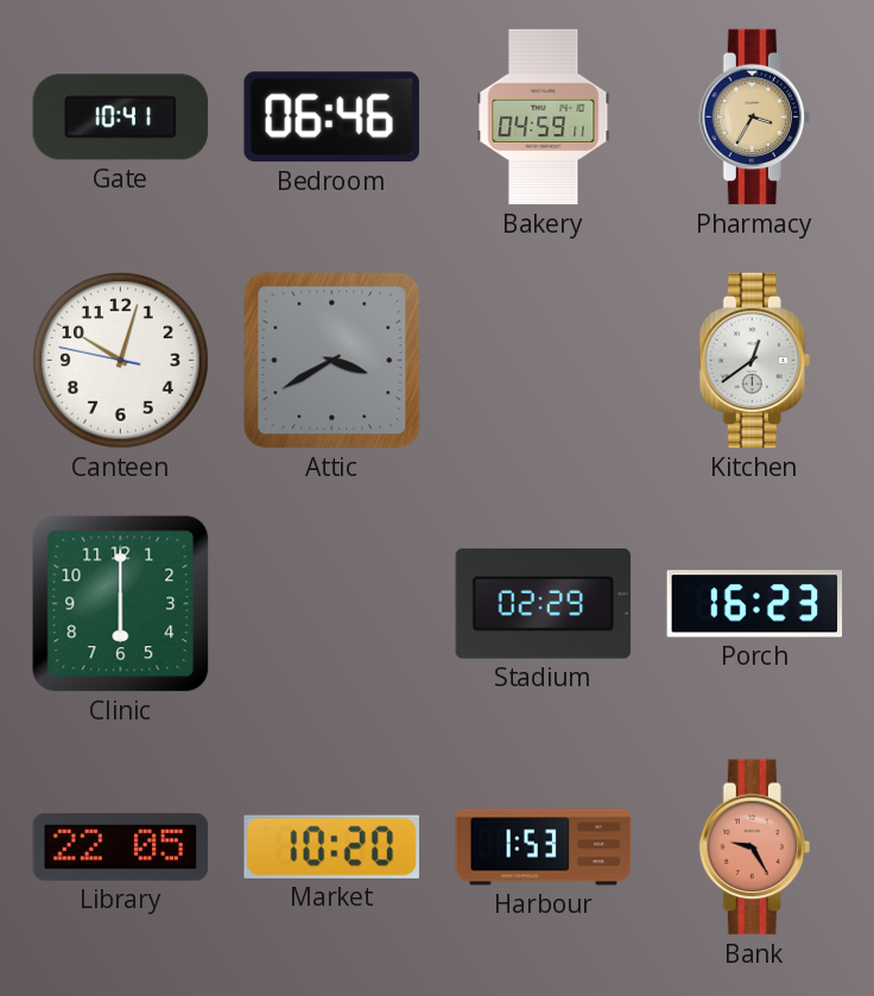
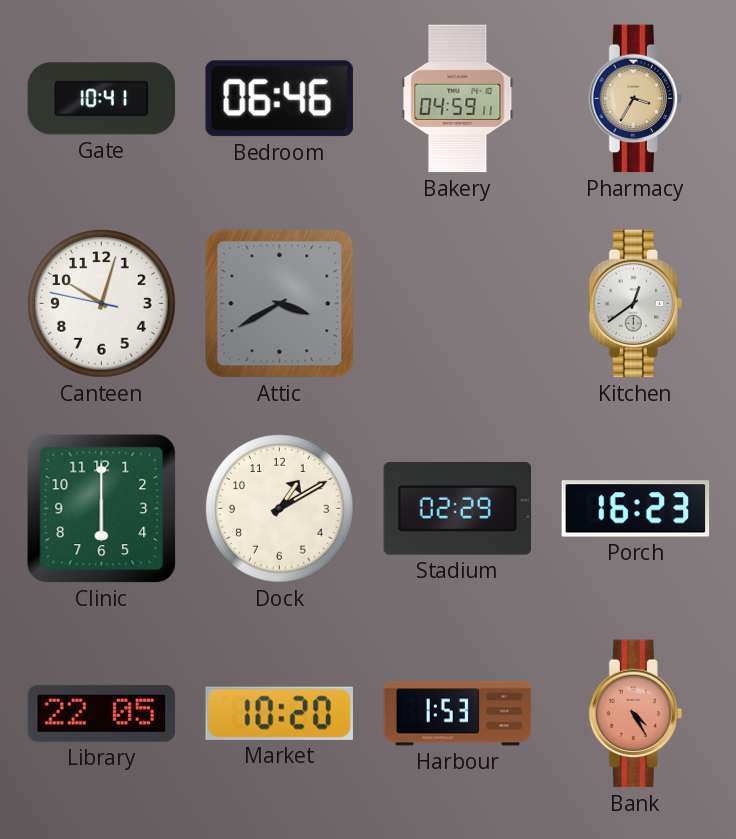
Dock: none -> 1:10
Bank: 9:25 -> 4:25
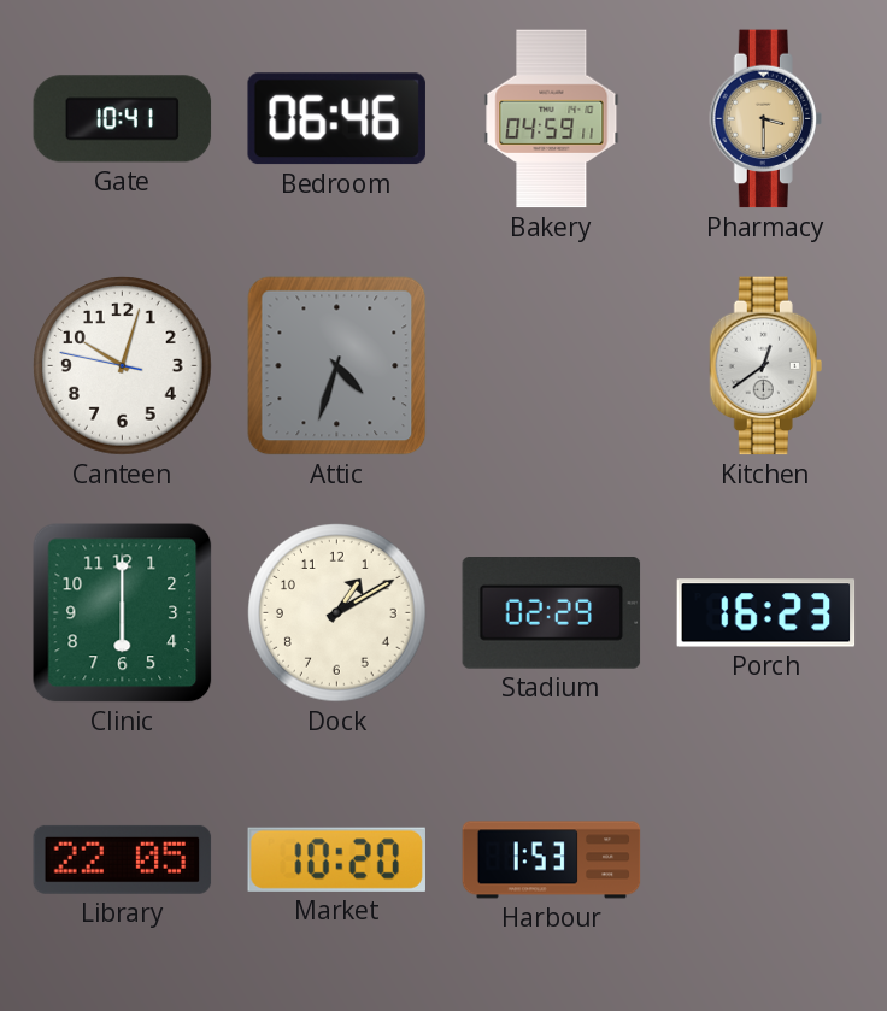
Pharmacy: 3:35 -> 3:30
Attic: 3:40 -> 4:33
Bank: 4:25 -> none
